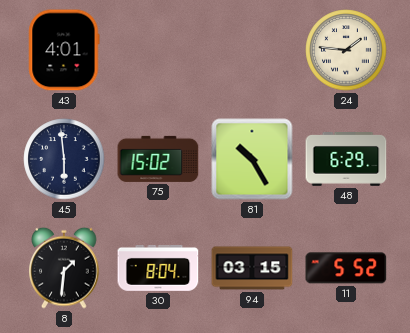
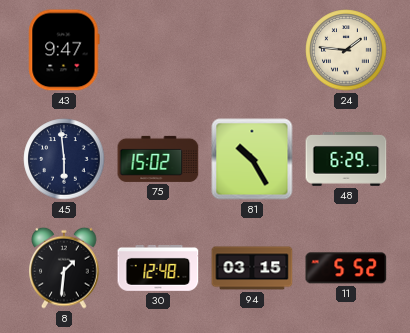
43: 4:01 -> 9:47
30: 8:04 -> 12:48
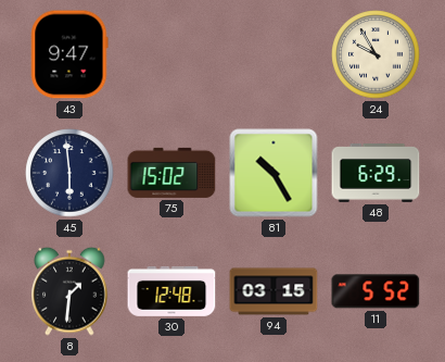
24: 1:46 -> 9:55
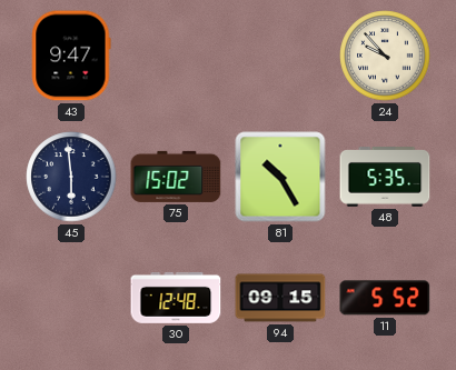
24: 9:55 -> 9:53
48: 6:29 -> 5:35
8: 1:31 -> none
94: 03:15 -> 09:15
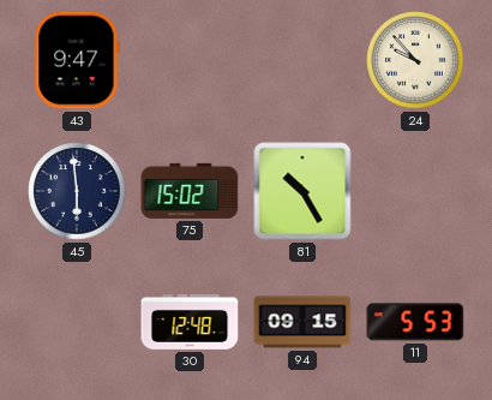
48: 5:35 -> none
11: 5:52 -> 5:53
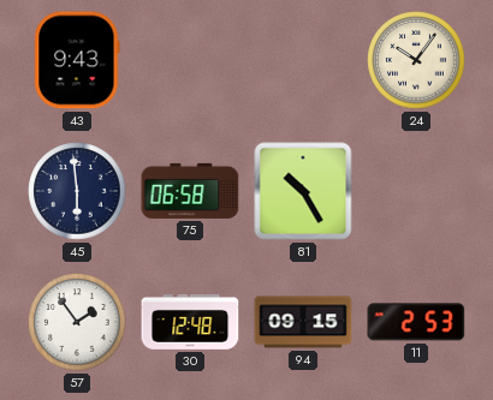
43: 9:47 -> 9:43
24: 9:53 -> 10:06
75: 15:02 -> 06:58
57: none -> 1:54
11: 5:53 -> 2:53
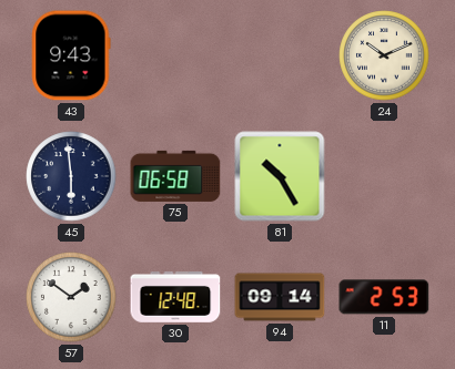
24: 10:06 -> 10:11
57: 1:54 -> 1:51
94: 09:15 -> 09:14
